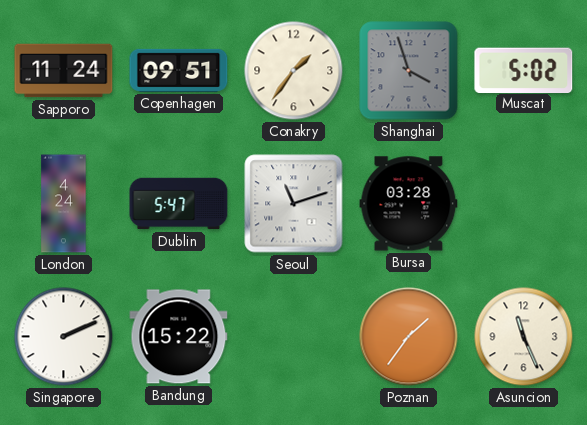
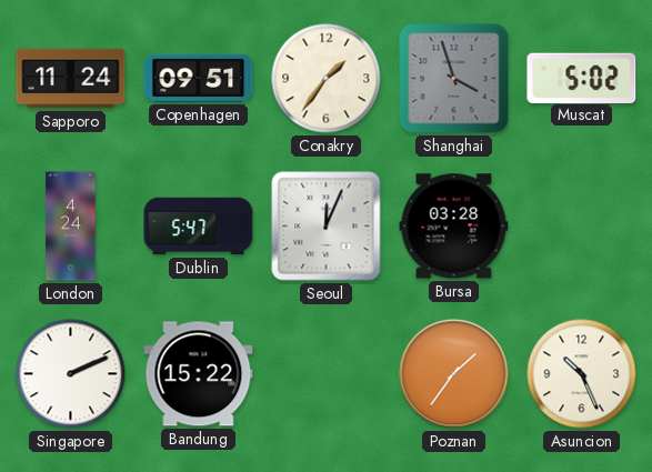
Seoul: 11:12 -> 12:04
Asuncion: 11:26 -> 10:26
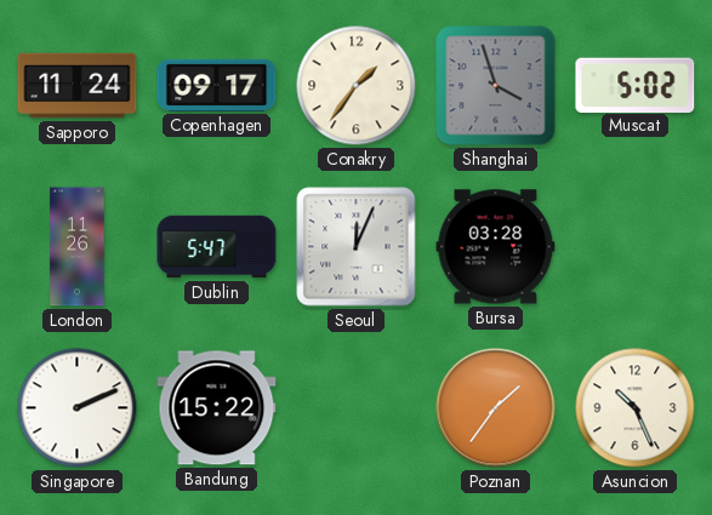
Copenhagen: 09:51 -> 09:17
London: 4:24 -> 11:26
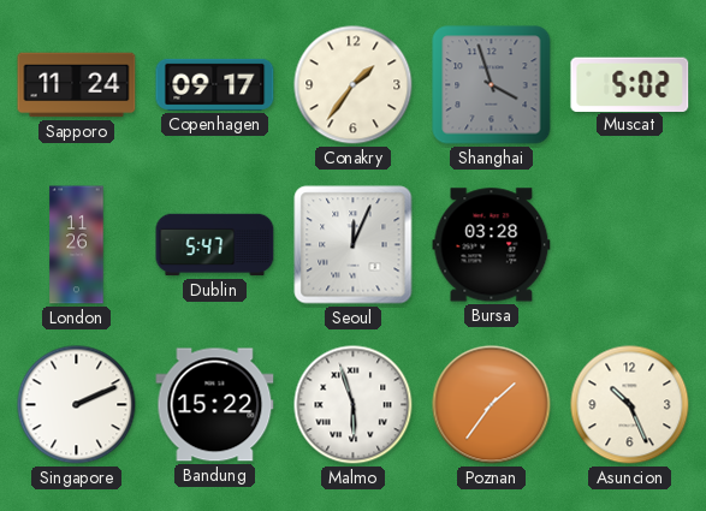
Malmo: none -> 5:57
